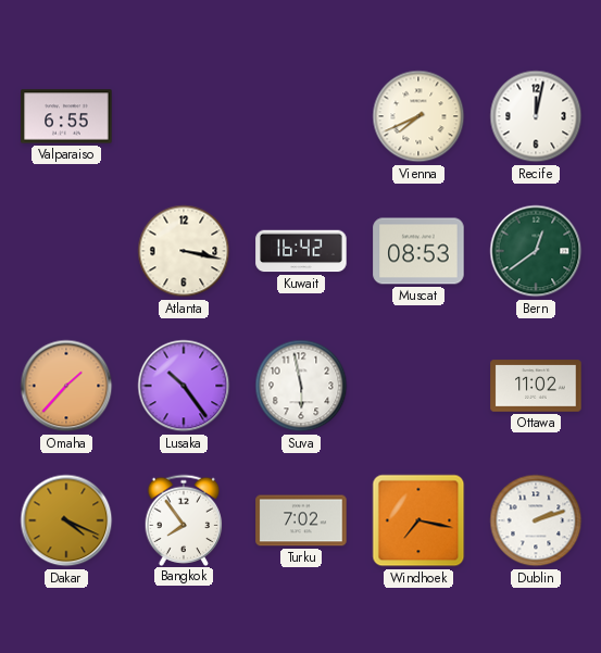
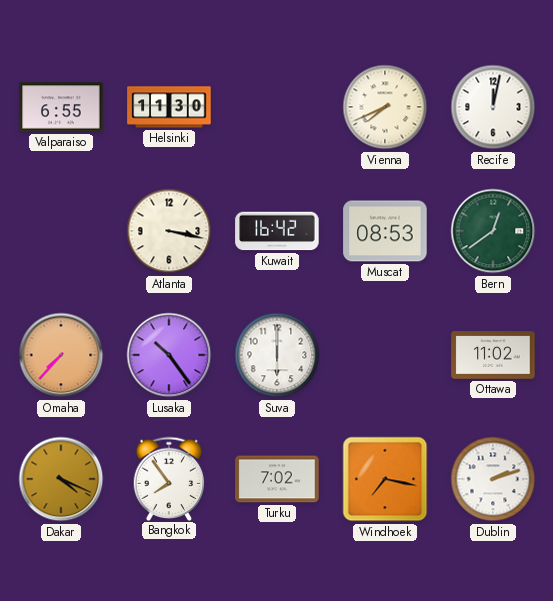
Helsinki: none -> 11:30
Omaha: 1:37 -> 7:37
Suva: 5:58 -> 6:00
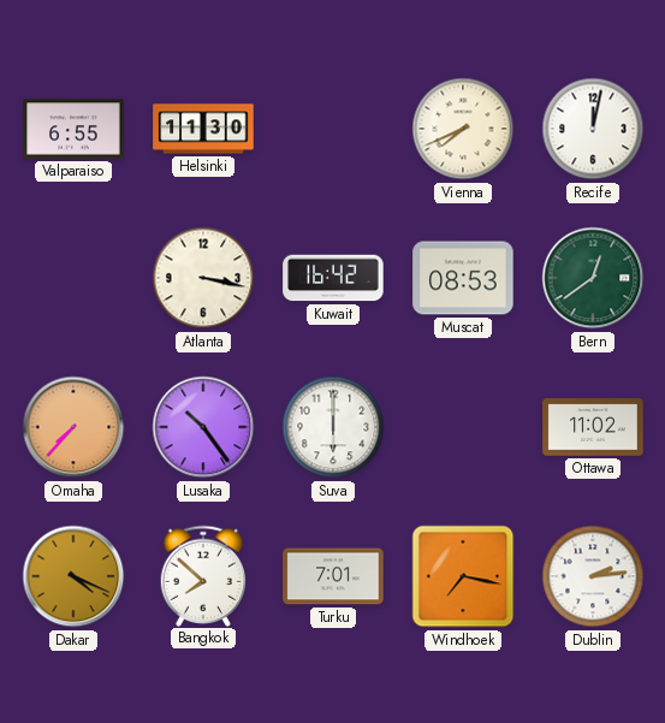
Bangkok: 7:54 -> 7:52
Turku: 7:02 -> 7:01
Dublin: 2:12 -> 2:14
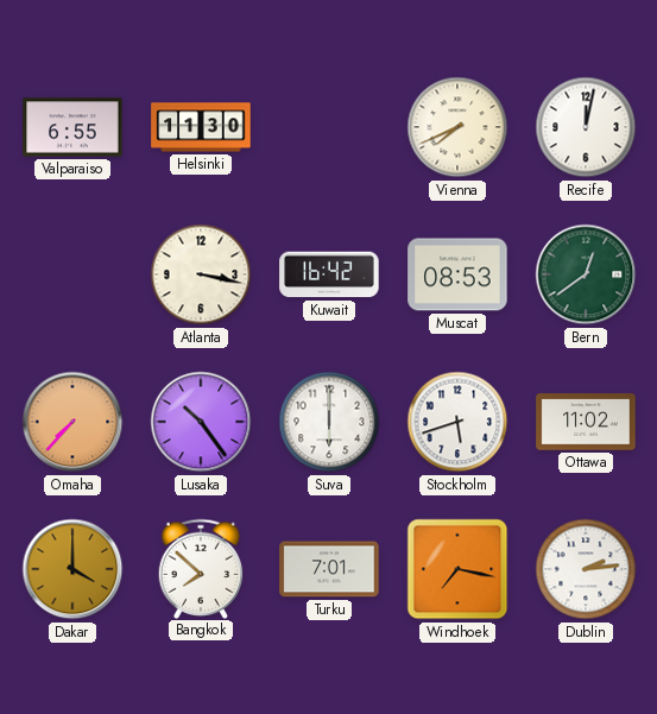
Stockholm: none -> 5:42
Dakar: 4:19 -> 4:00
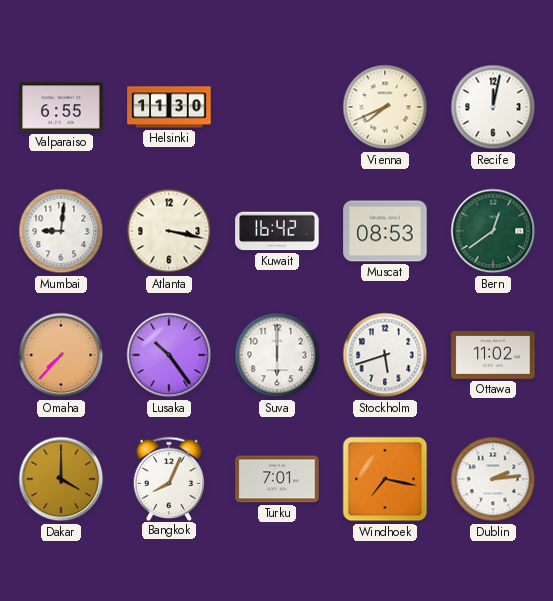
Mumbai: none -> 9:01
Bangkok: 7:52 -> 8:04
